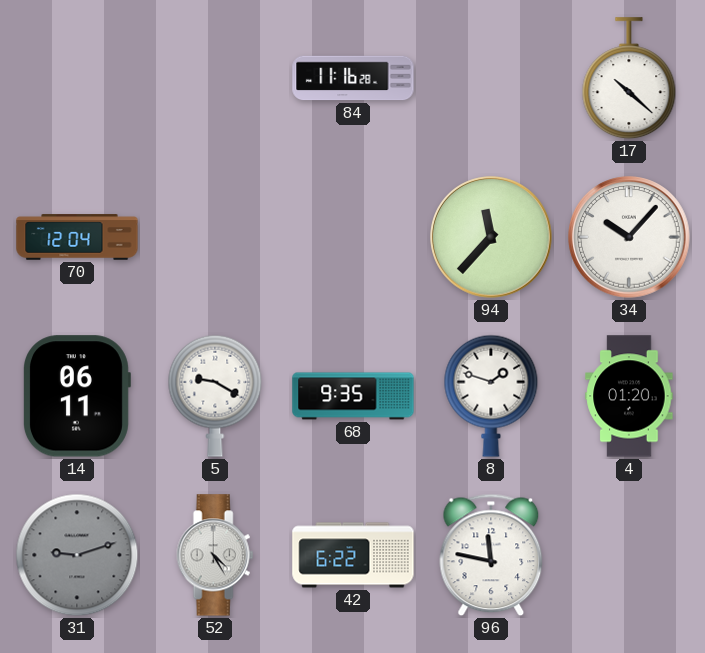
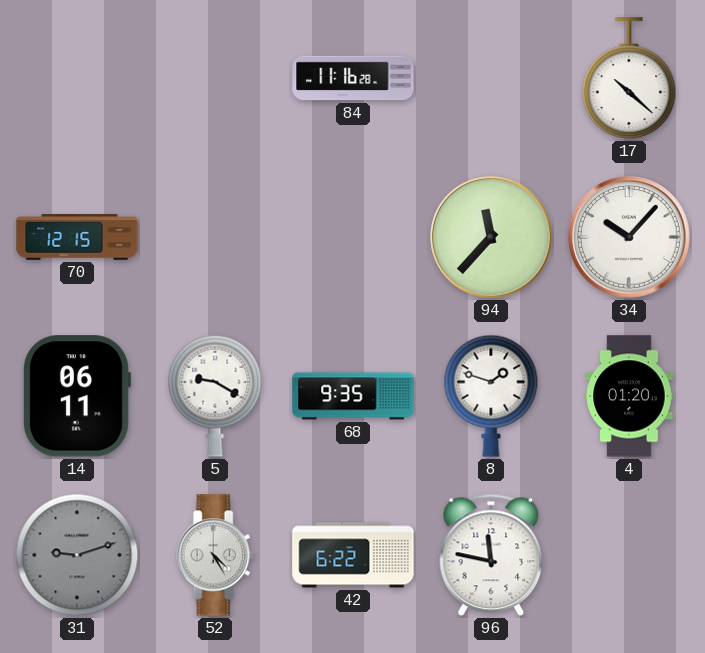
70: 12:04 -> 12:15
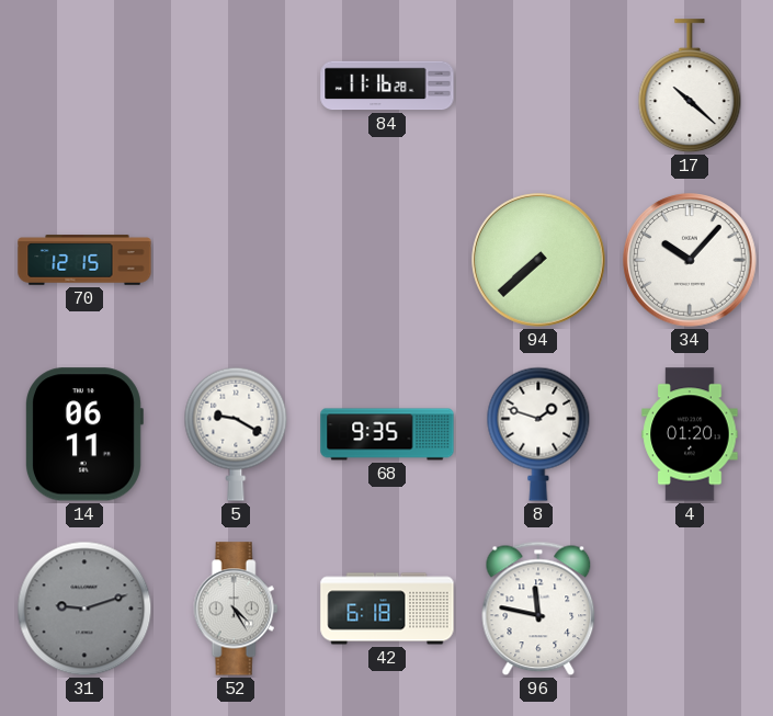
94: 11:37 -> 7:38
42: 6:22 -> 6:18
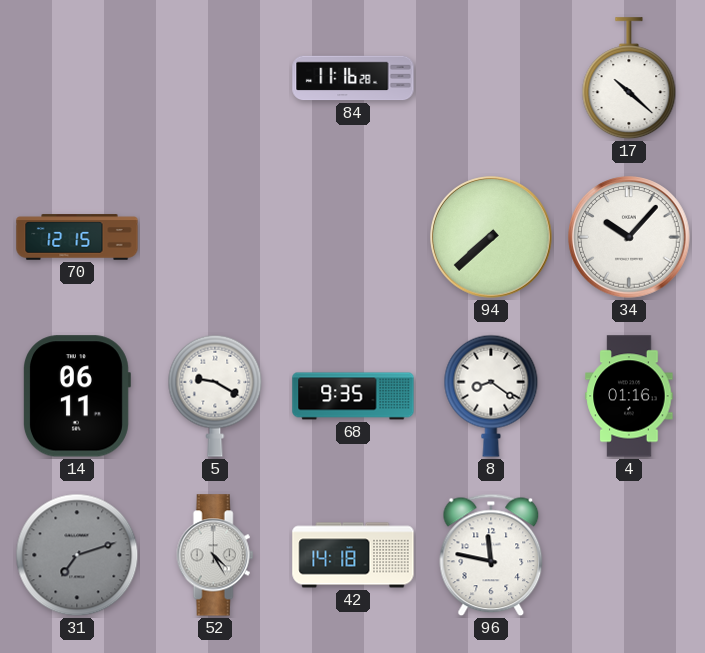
8: 1:48 -> 8:21
4: 01:20 -> 01:16
31: 9:12 -> 7:12
42: 6:18 -> 14:18
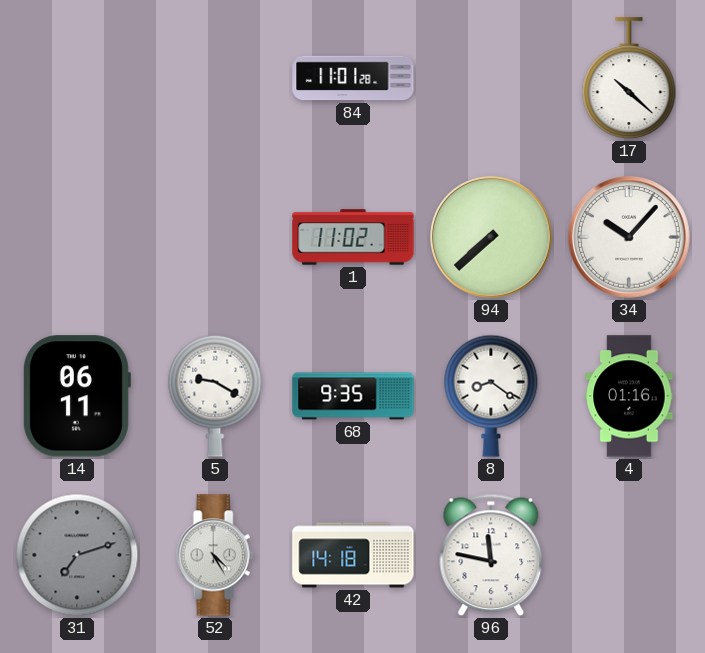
84: 11:16 -> 11:01
70: 12:15 -> none
1: none -> 11:02
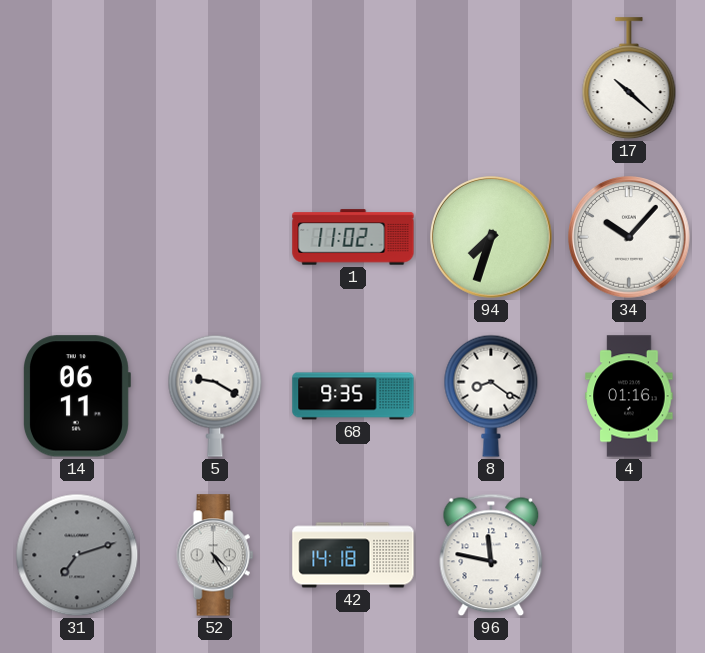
84: 11:01 -> none
94: 7:38 -> 7:33
